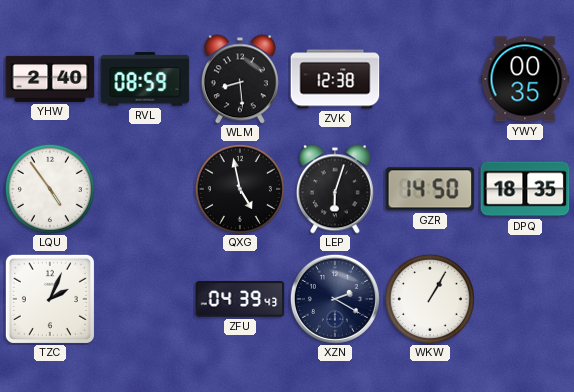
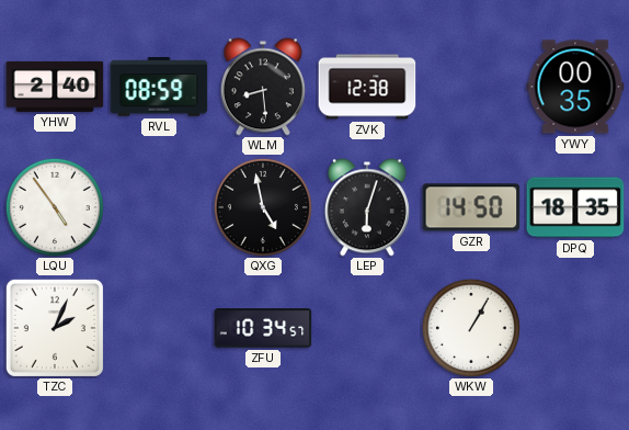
ZFU: 04:39 -> 10:34
XZN: 2:20 -> none
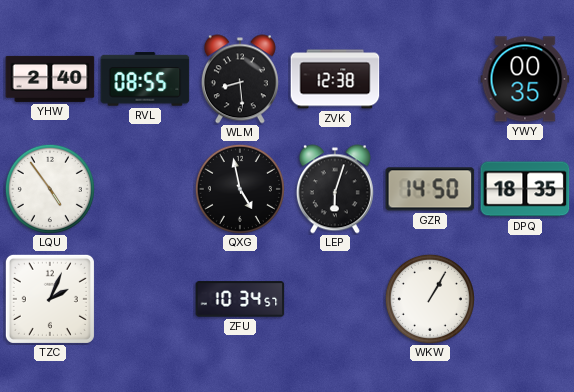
RVL: 08:59 -> 08:55
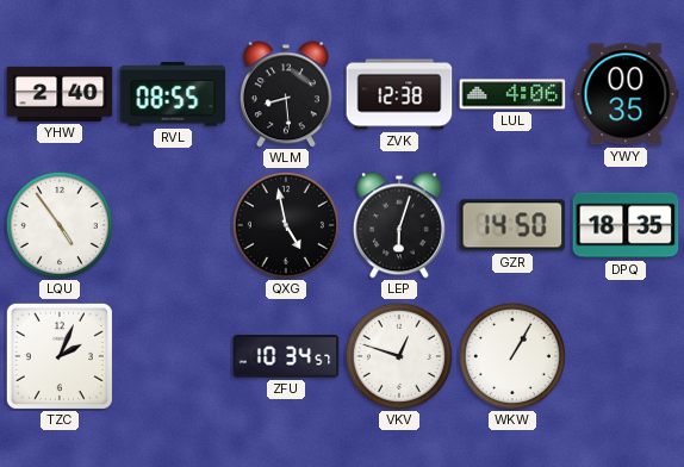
LUL: none -> 4:06
VKV: none -> 12:48
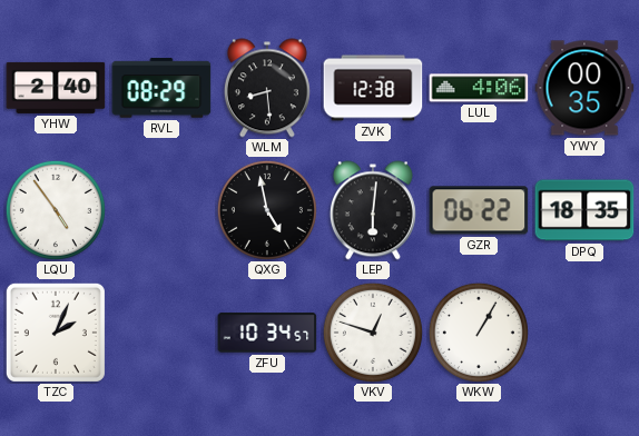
RVL: 08:55 -> 08:29
LEP: 6:03 -> 6:01
GZR: 14:50 -> 06:22
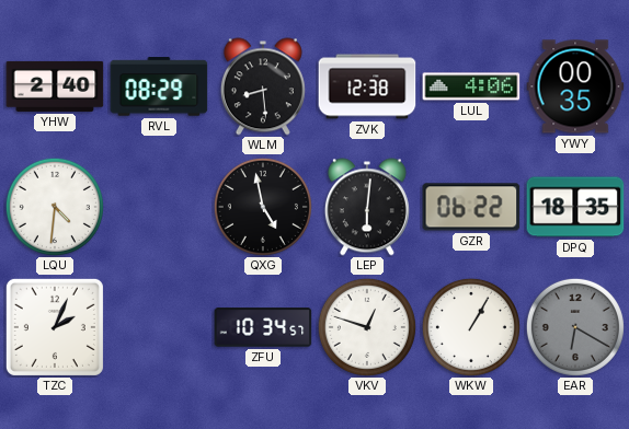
LQU: 4:54 -> 4:31
EAR: none -> 6:20
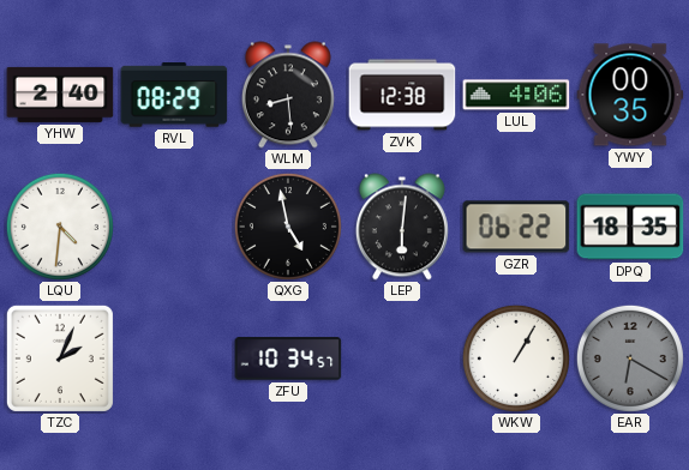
VKV: 12:48 -> none
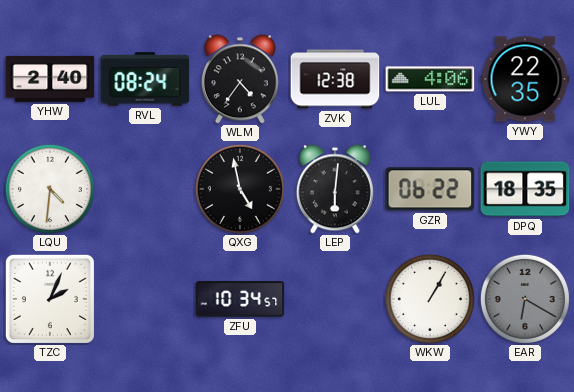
RVL: 08:29 -> 08:24
WLM: 8:29 -> 4:36
YWY: 00:35 -> 22:35
